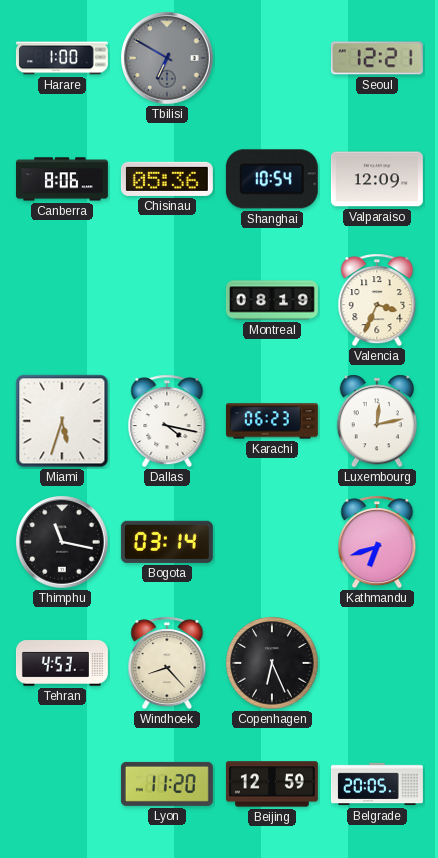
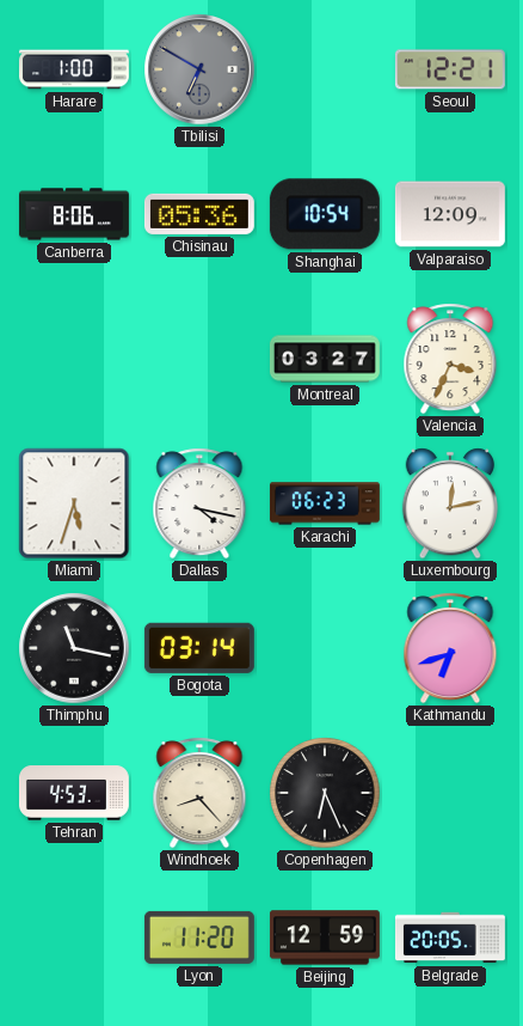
Montreal: 08:19 -> 03:27
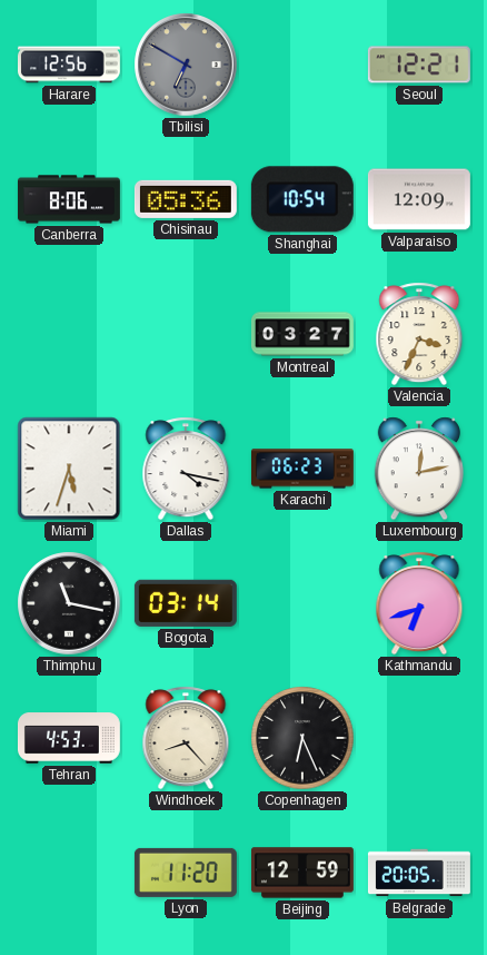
Harare: 1:00 -> 12:56
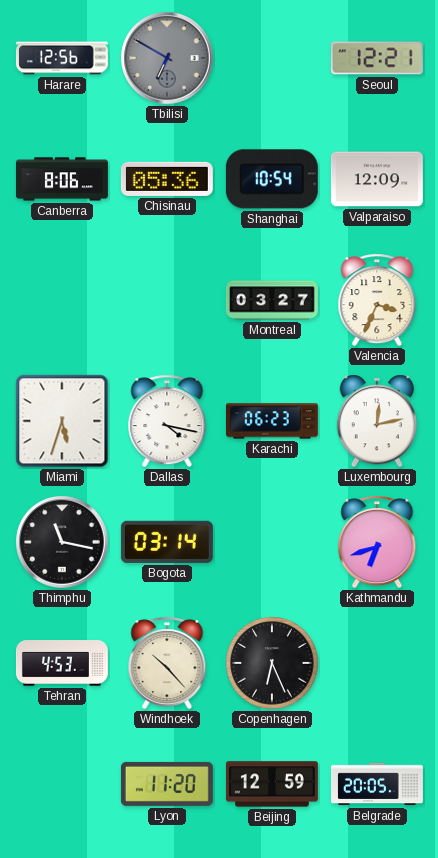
Windhoek: 8:23 -> 10:23
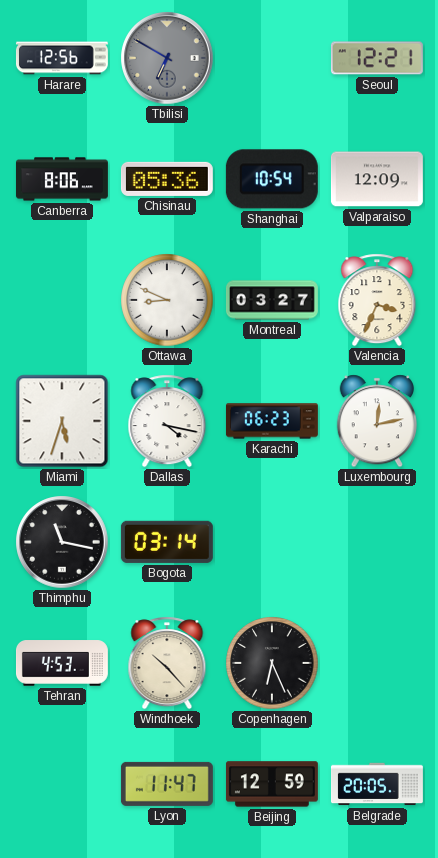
Ottawa: none -> 8:49
Kathmandu: 6:42 -> none
Lyon: 11:20 -> 11:47
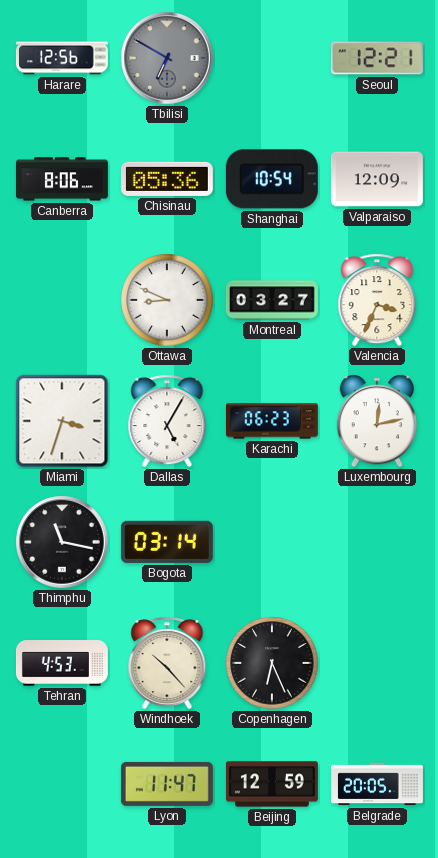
Miami: 5:33 -> 3:33
Dallas: 4:17 -> 5:05
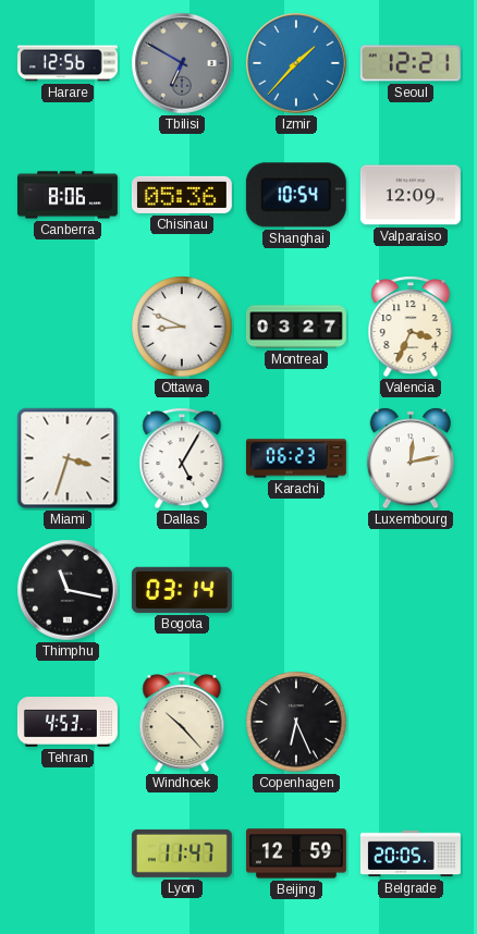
Izmir: none -> 1:37
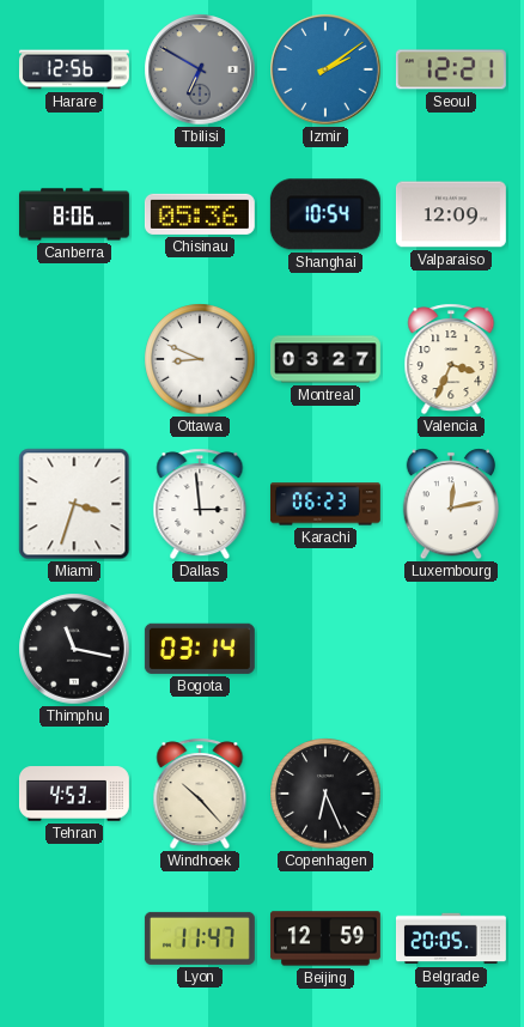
Izmir: 1:37 -> 2:09
Dallas: 5:05 -> 2:59
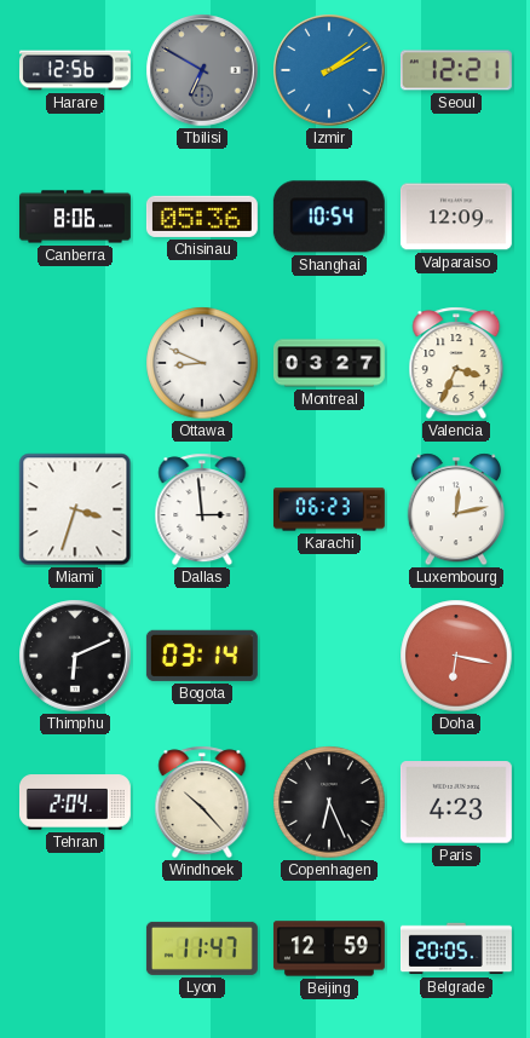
Thimphu: 11:17 -> 6:11
Doha: none -> 6:17
Tehran: 4:53 -> 2:04
Paris: none -> 4:23
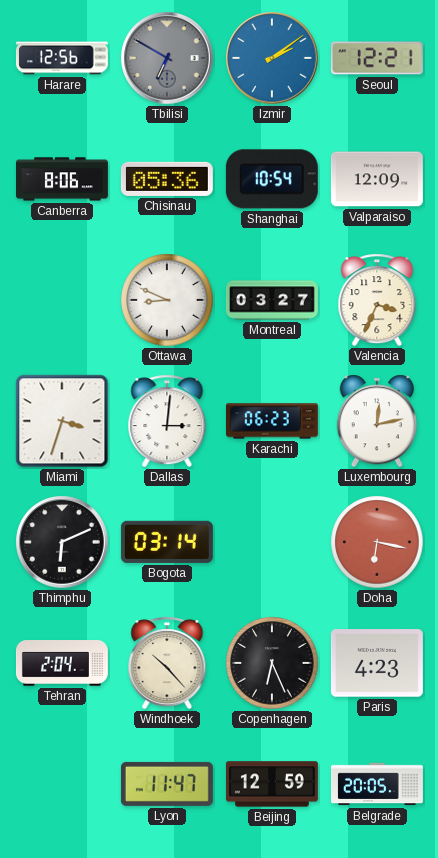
Dallas: 2:59 -> 3:01
